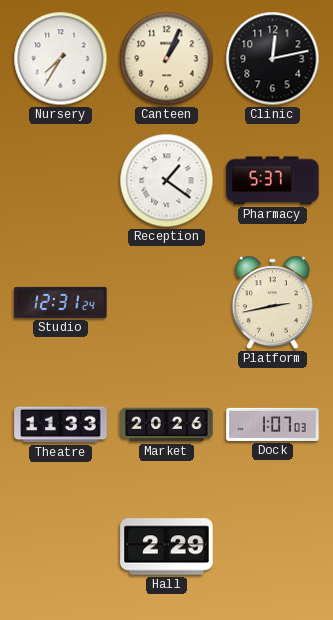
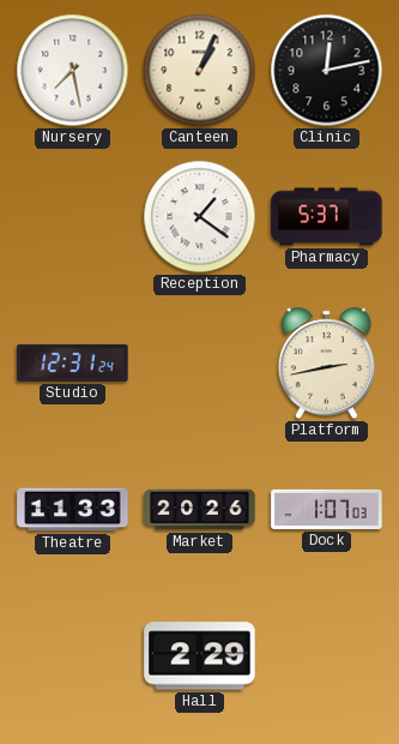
Nursery: 7:35 -> 7:28
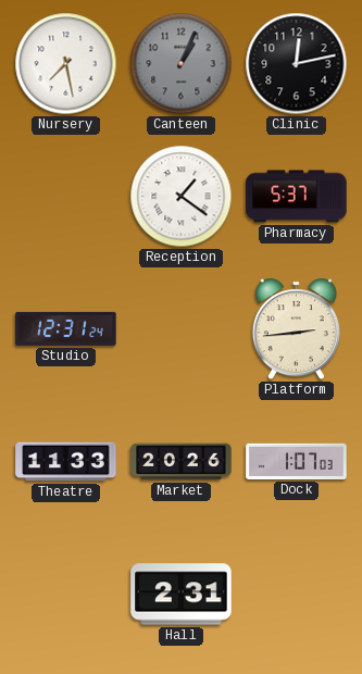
Canteen dial: cream -> grey
Platform: 2:43 -> 2:44
Hall: 2:29 -> 2:31
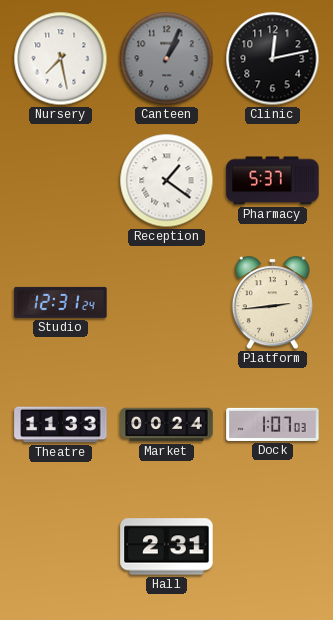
Market: 20:26 -> 00:24
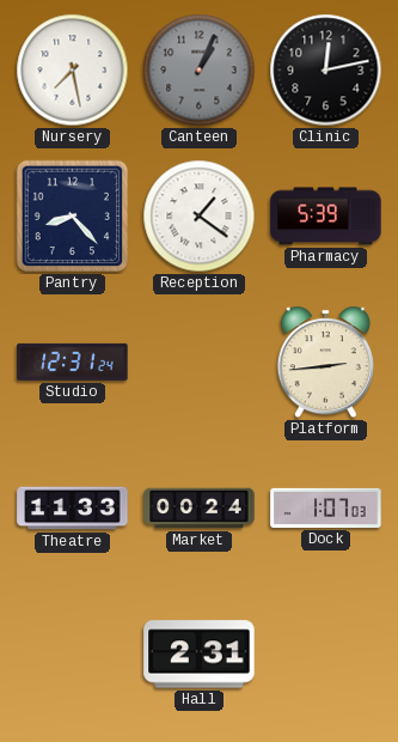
Pantry: none -> 8:23
Pharmacy: 5:37 -> 5:39
